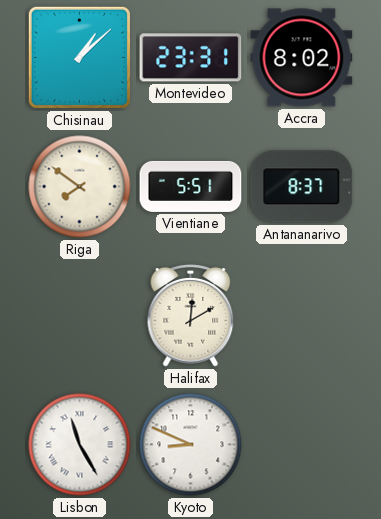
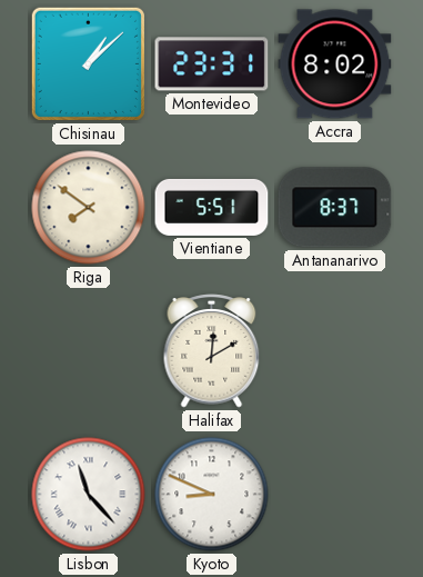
Lisbon: 11:25 -> 11:23
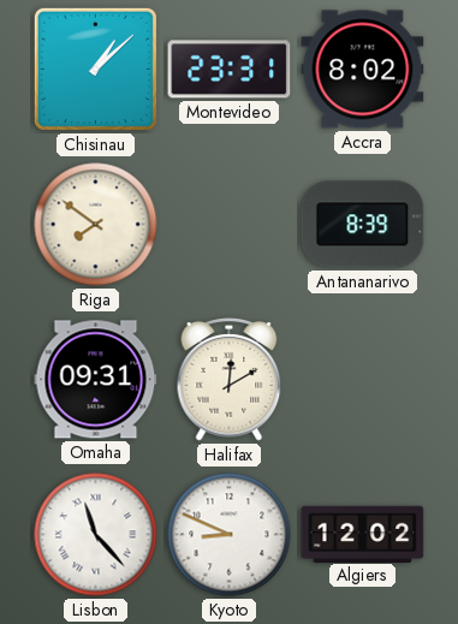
Vientiane: 5:51 -> none
Antananarivo: 8:37 -> 8:39
Omaha: none -> 09:31
Algiers: none -> 12:02
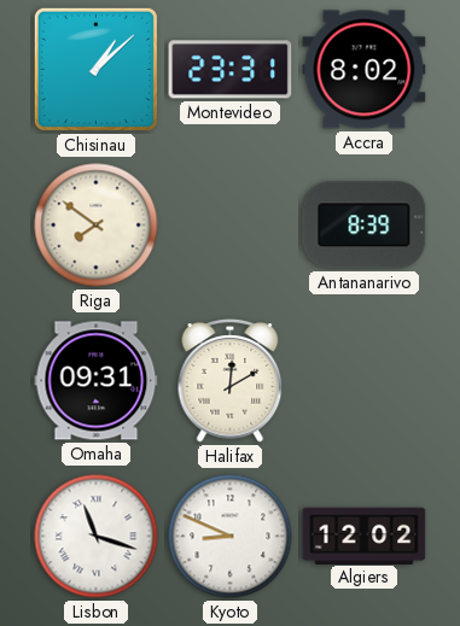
Lisbon: 11:23 -> 11:18
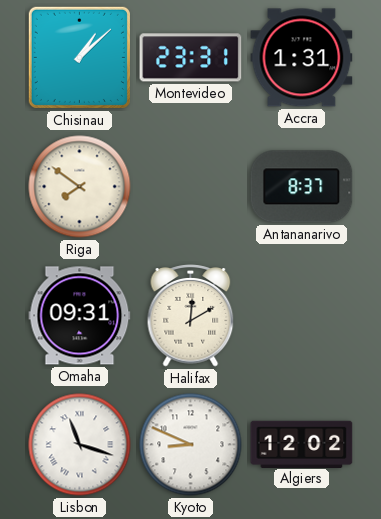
Accra: 8:02 -> 1:31
Antananarivo: 8:39 -> 8:37
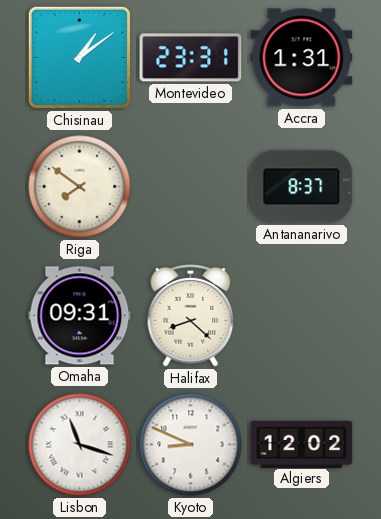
Chisinau: 1:08 -> 1:09
Halifax: 12:10 -> 8:22
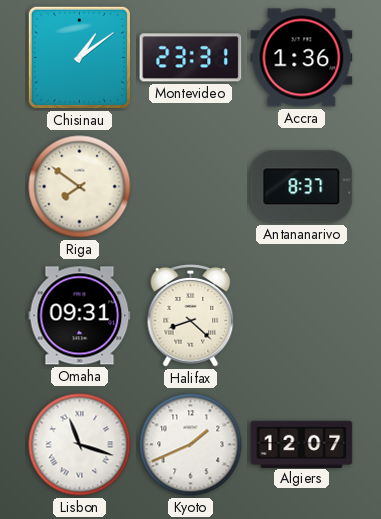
Accra: 1:31 -> 1:36
Kyoto: 8:49 -> 1:41
Algiers: 12:02 -> 12:07
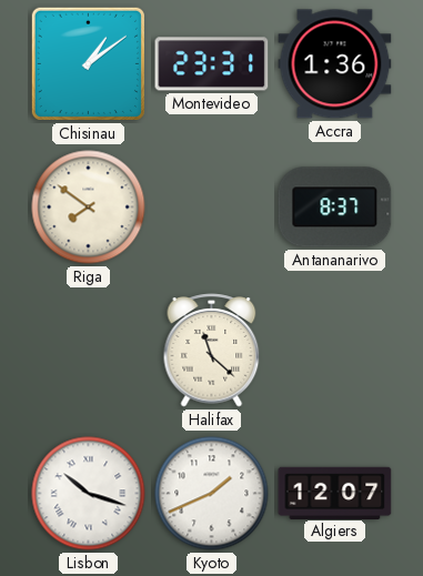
Omaha: 09:31 -> none
Halifax: 8:22 -> 11:22
Lisbon: 11:18 -> 10:18
